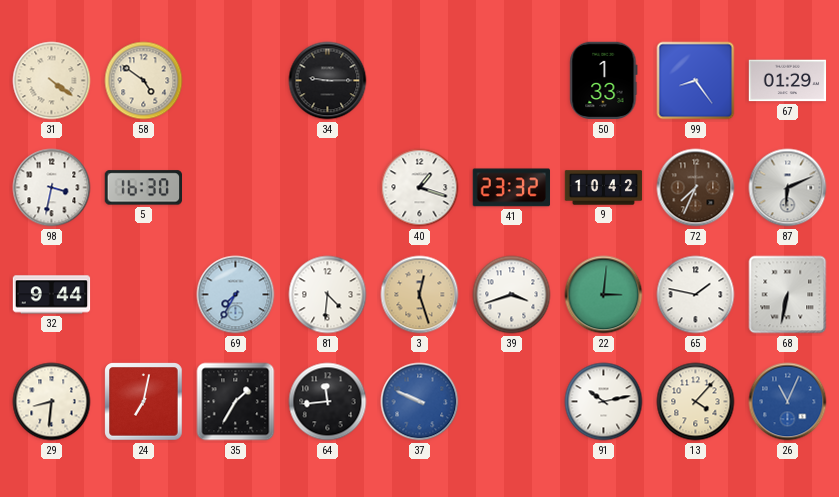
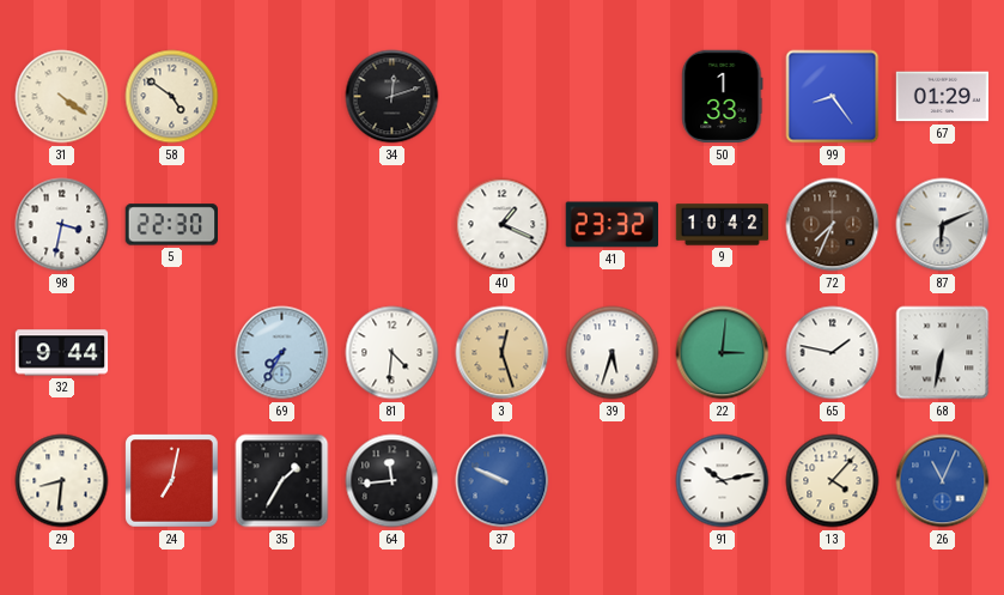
34: 9:15 -> 12:12
5: 16:30 -> 22:30
40: 1:18 -> 1:19
39: 3:42 -> 5:33
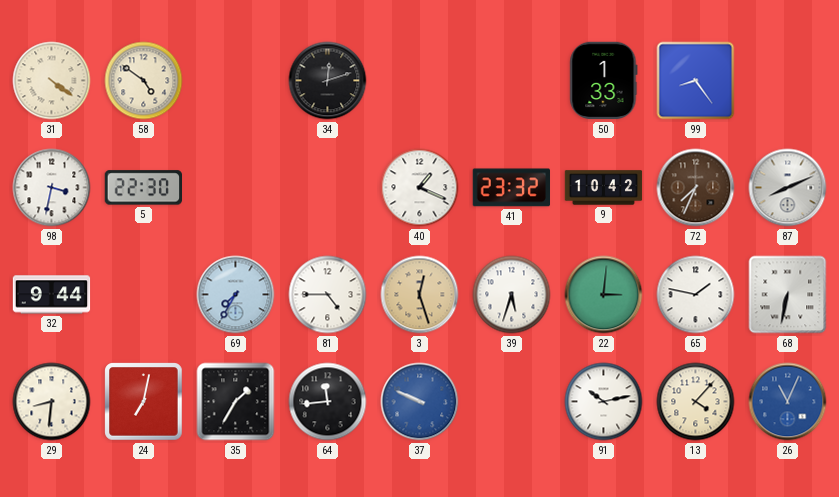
67: 01:29 -> none
87: 6:11 -> 8:11
81: 4:31 -> 4:45
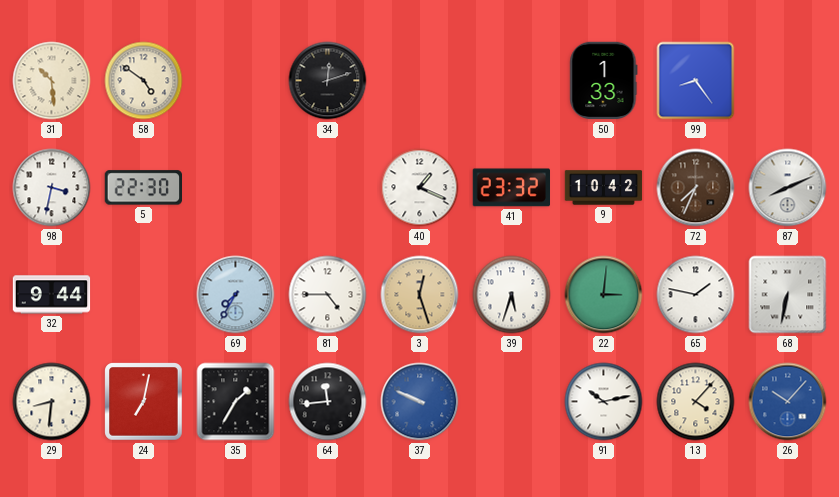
31: 4:21 -> 10:29
26: 11:04 -> 10:07
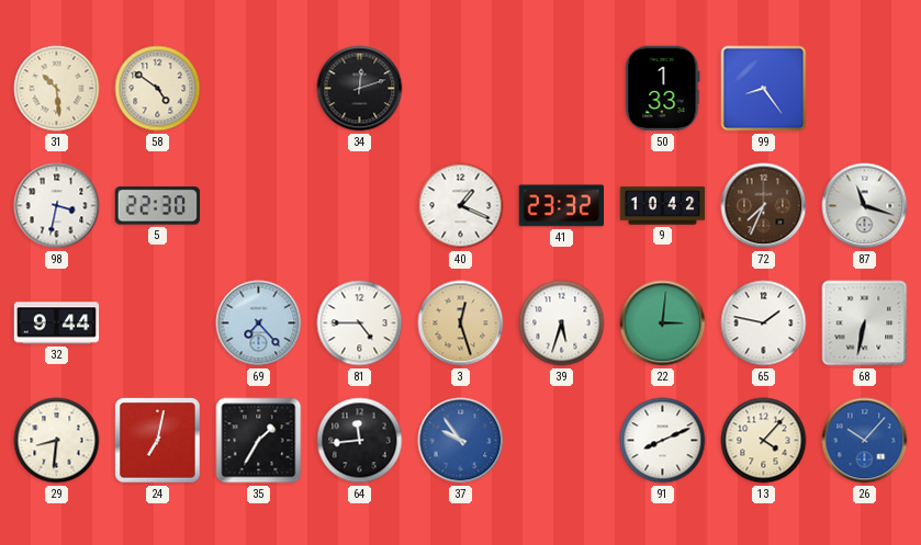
87: 8:11 -> 11:18
69: 7:35 -> 7:23
37: 9:49 -> 9:54
91: 10:13 -> 8:11
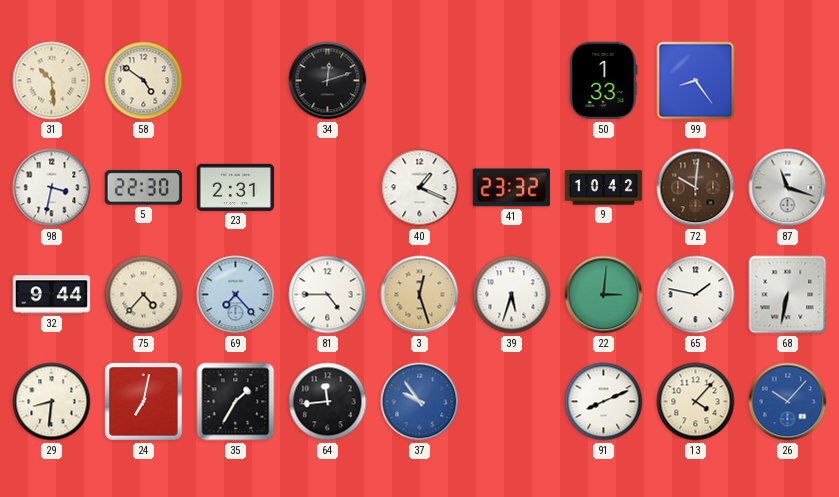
23: none -> 2:31
72: 7:34 -> 10:01
75: none -> 4:37
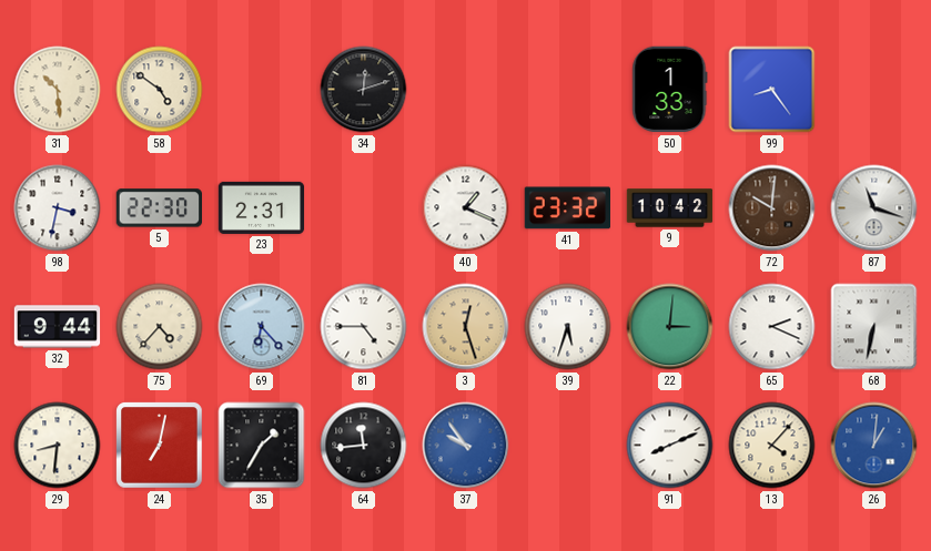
69: 7:23 -> 6:23
65: 1:47 -> 2:19
26: 10:07 -> 1:01
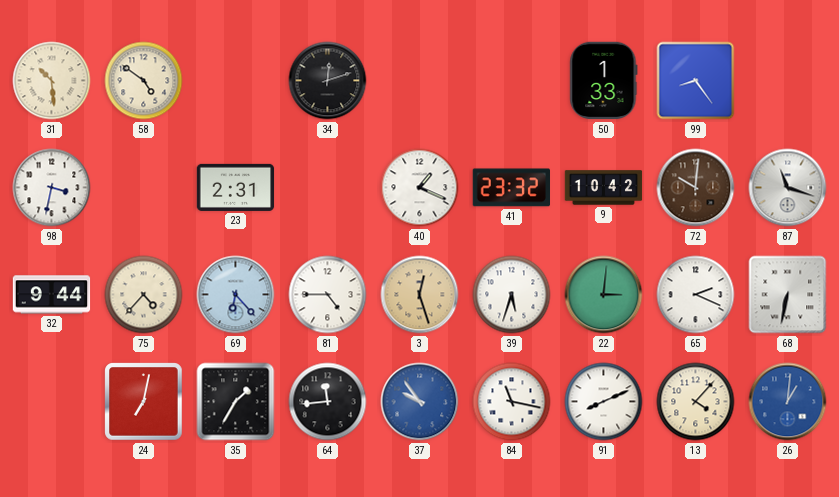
5: 22:30 -> none
29: 8:31 -> none
84: none -> 11:17
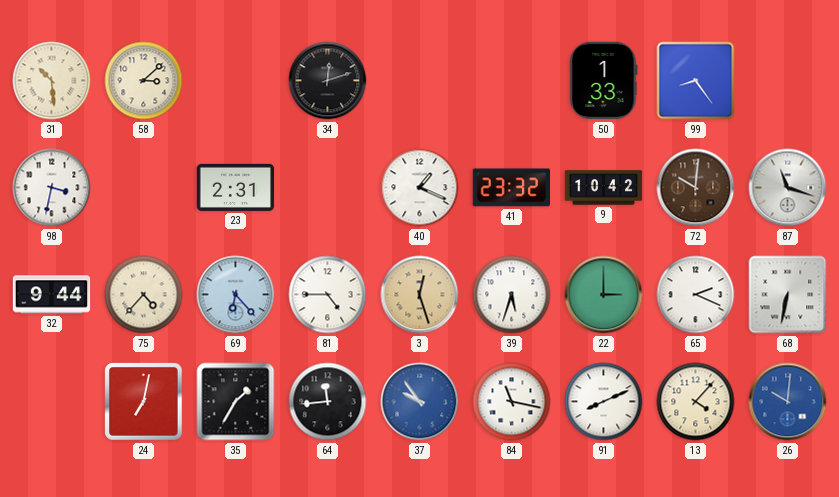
58: 4:51 -> 3:08
22: 3:01 -> 3:00
26: 1:01 -> 10:01
